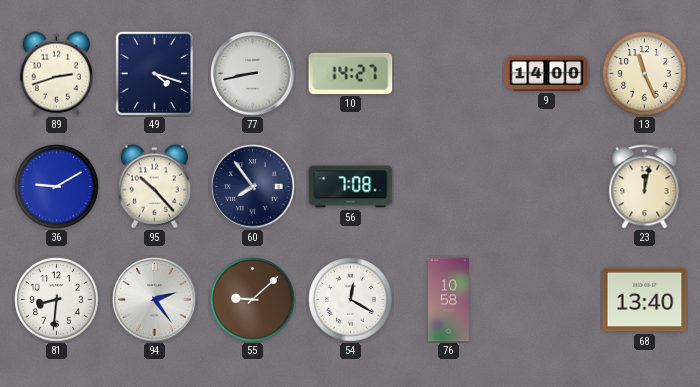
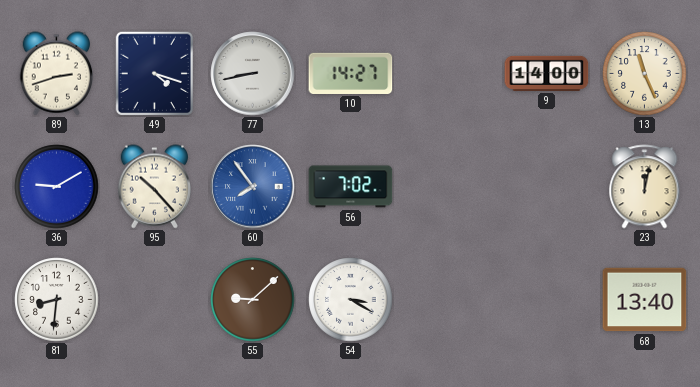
60 dial: navy -> blue
56: 7:08 -> 7:02
94: 2:24 -> none
54: 12:20 -> 3:20
76: 10:58 -> none
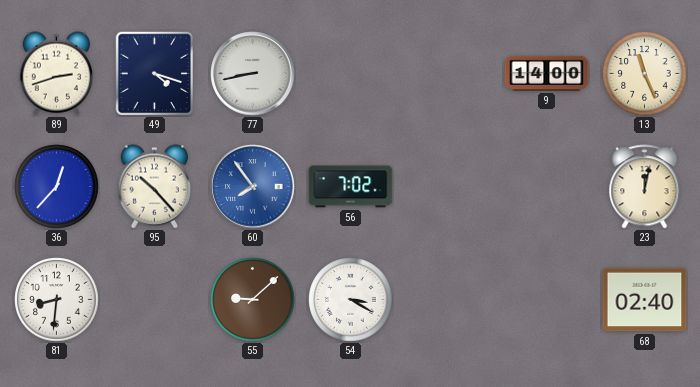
10: 14:27 -> none
36: 9:10 -> 12:37
68: 13:40 -> 02:40
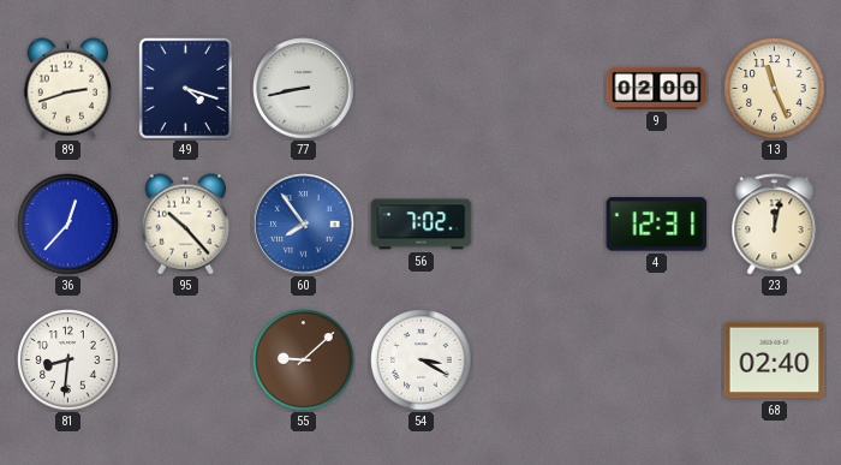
9: 14:00 -> 02:00
4: none -> 12:31
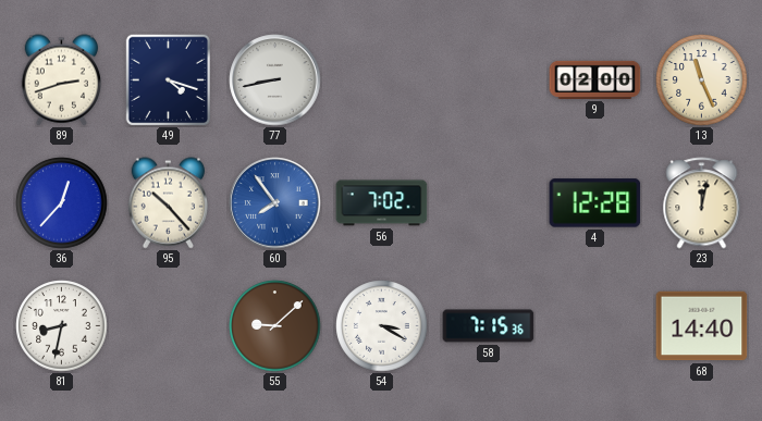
4: 12:31 -> 12:28
81: 8:31 -> 8:32
58: none -> 7:15
68: 02:40 -> 14:40
